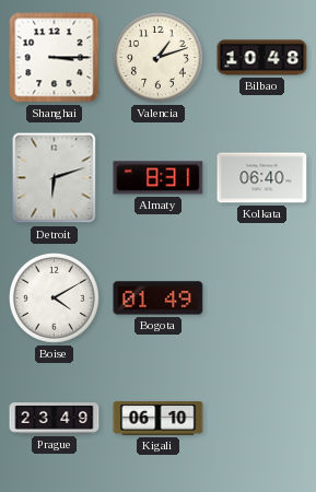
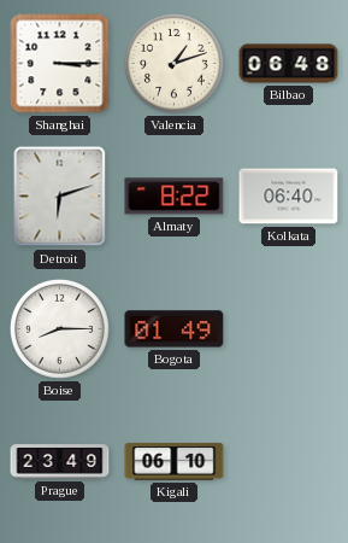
Bilbao: 10:48 -> 06:48
Almaty: 8:31 -> 8:22
Boise: 4:10 -> 8:15
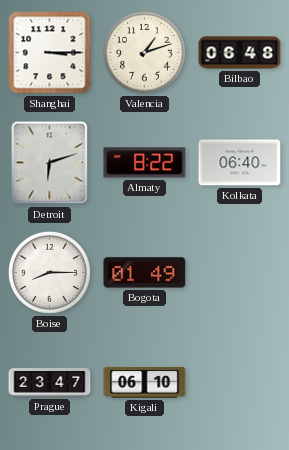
Prague: 23:49 -> 23:47
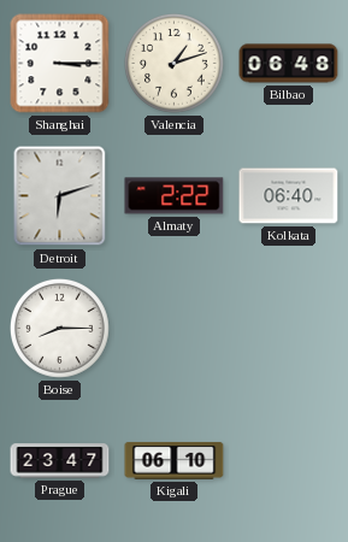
Almaty: 8:22 -> 2:22
Bogota: 01:49 -> none
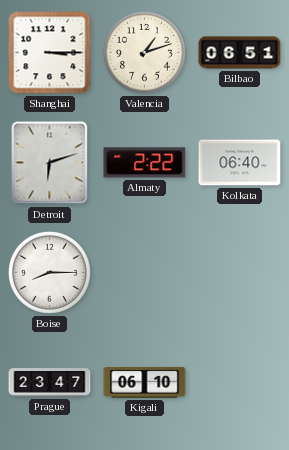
Bilbao: 06:48 -> 06:51
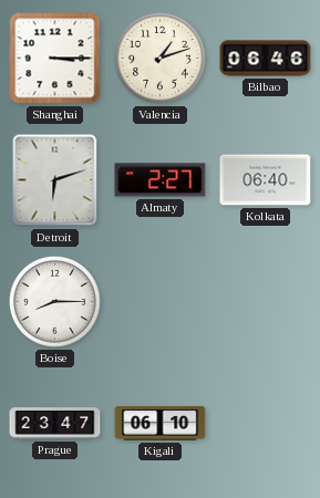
Bilbao: 06:51 -> 06:46
Almaty: 2:22 -> 2:27
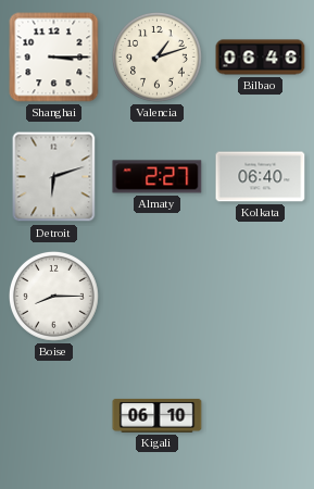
Prague: 23:47 -> none
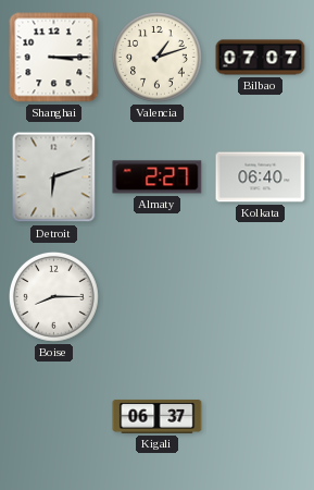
Bilbao: 06:46 -> 07:07
Kigali: 06:10 -> 06:37
